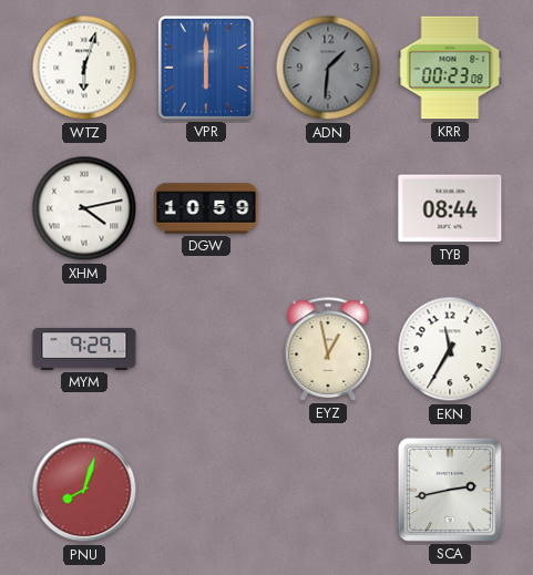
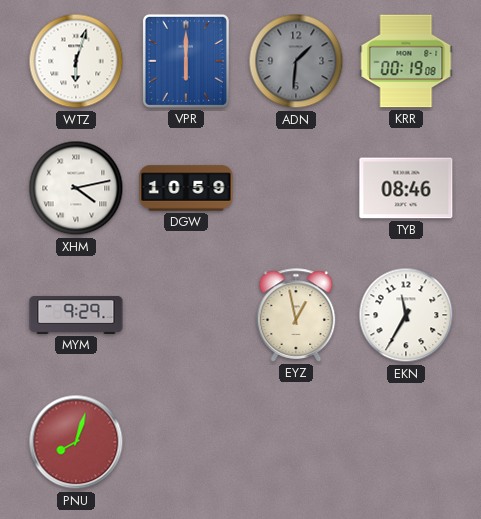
KRR: 00:23 -> 00:19
TYB: 08:44 -> 08:46
SCA: 2:43 -> none
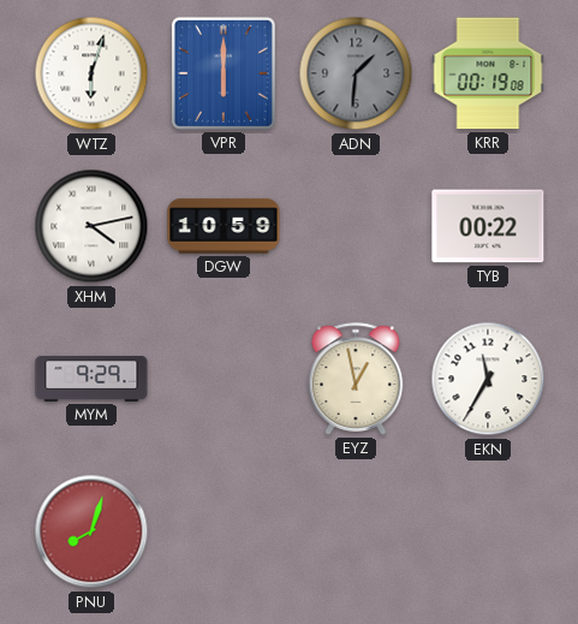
TYB: 08:46 -> 00:22
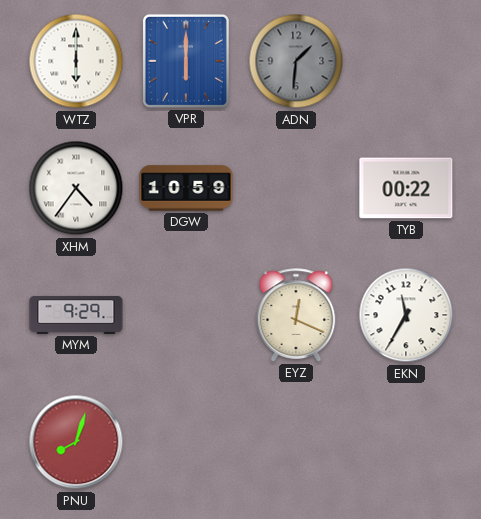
WTZ: 6:03 -> 6:00
KRR: 00:19 -> none
XHM: 4:13 -> 4:36
EYZ: 12:58 -> 12:19
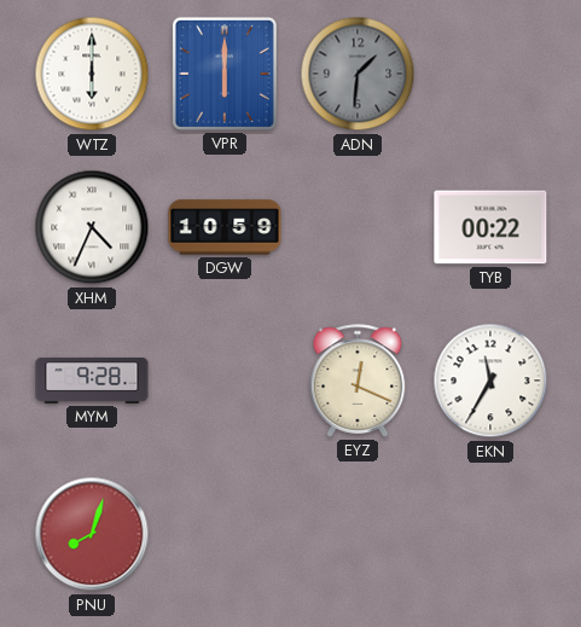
XHM: 4:36 -> 4:34
MYM: 9:29 -> 9:28
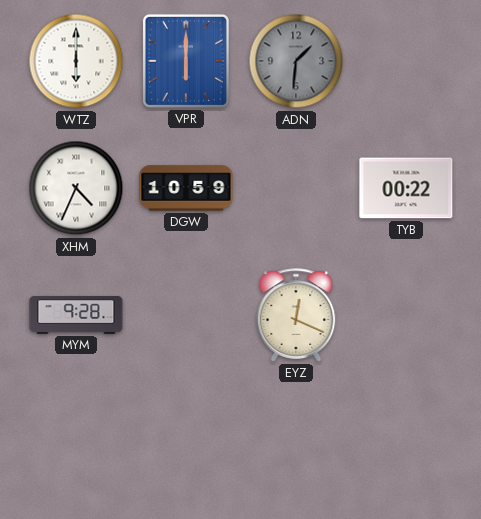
EKN: 11:35 -> none
PNU: 8:03 -> none
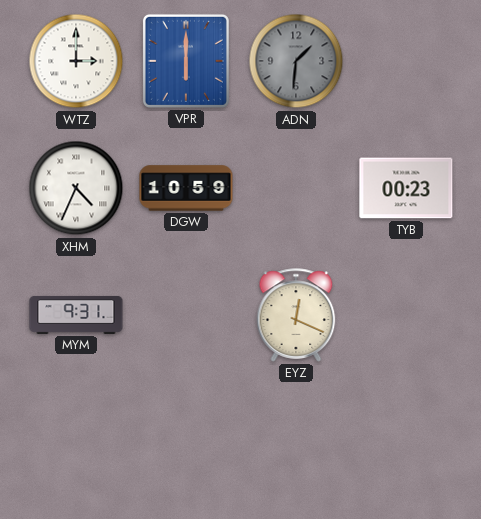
WTZ: 6:00 -> 3:00
TYB: 00:22 -> 00:23
MYM: 9:28 -> 9:31
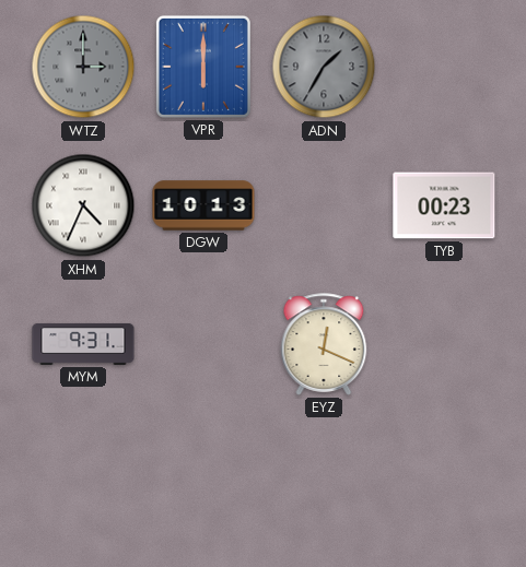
WTZ dial: white -> grey
ADN: 1:31 -> 1:35
DGW: 10:59 -> 10:13
